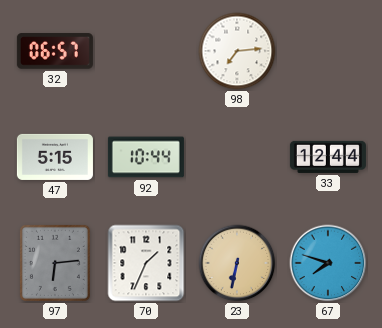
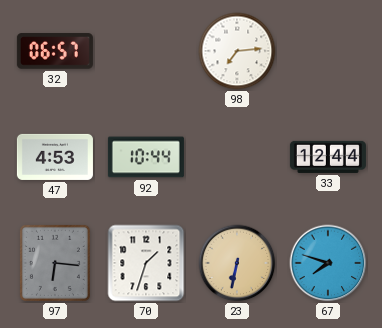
47: 5:15 -> 4:53
97: 6:14 -> 6:16
70: 1:34 -> 1:33
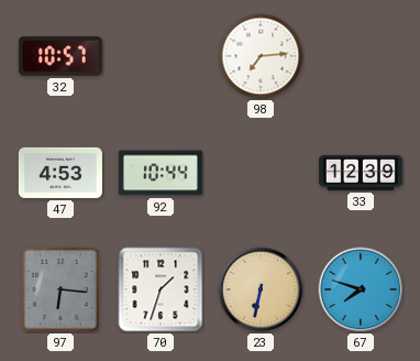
32: 06:57 -> 10:57
33: 12:44 -> 12:39
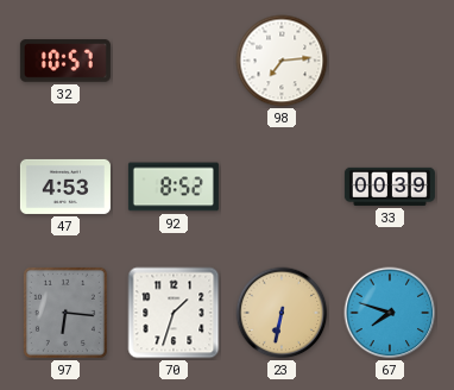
92: 10:44 -> 8:52
33: 12:39 -> 00:39
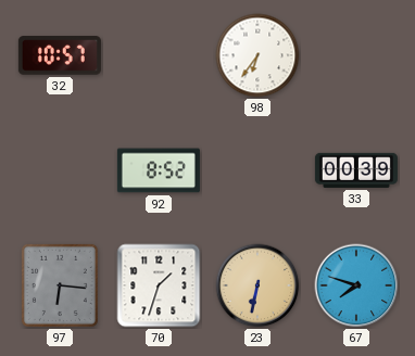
98: 7:14 -> 6:36
47: 4:53 -> none
